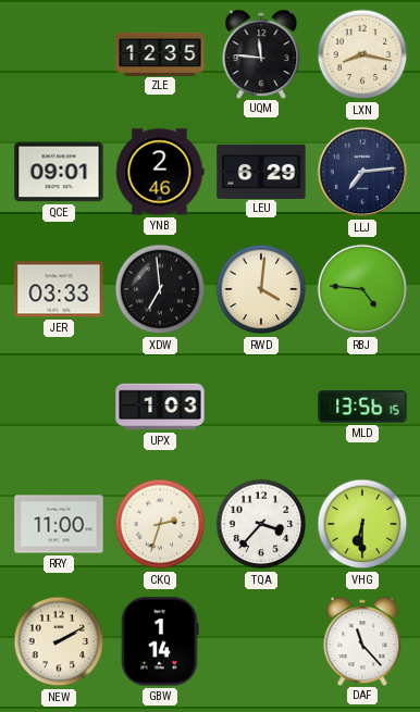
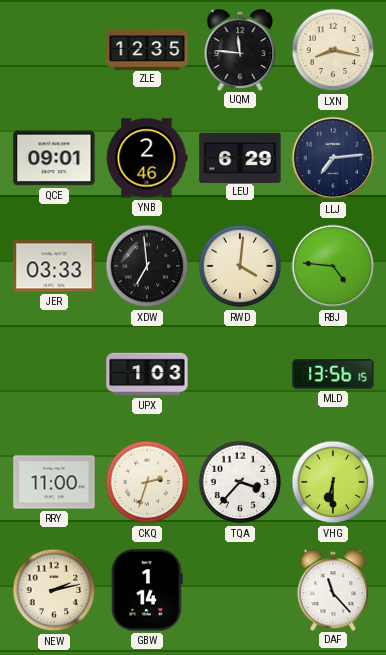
NEW: 2:10 -> 2:13
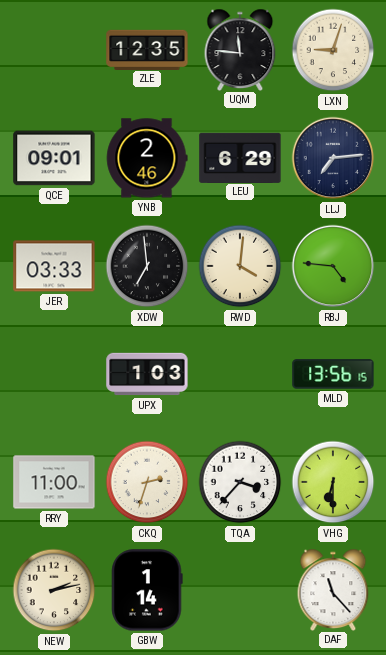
LXN: 8:17 -> 9:03
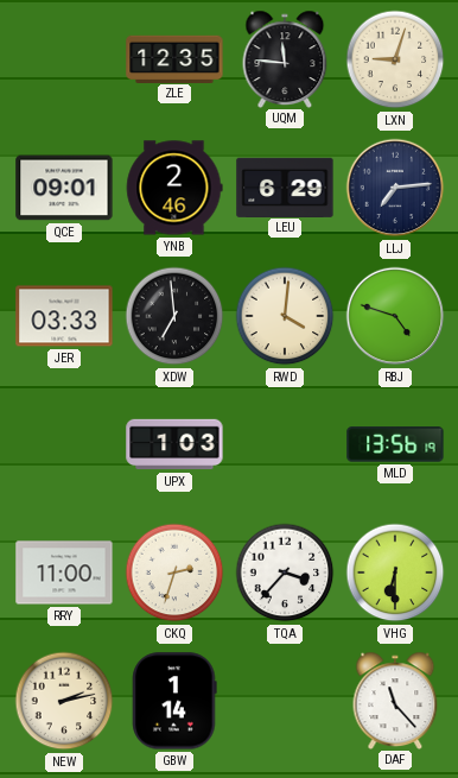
RBJ: 4:46 -> 4:48
MLD: 13:56:15 -> 13:56:19
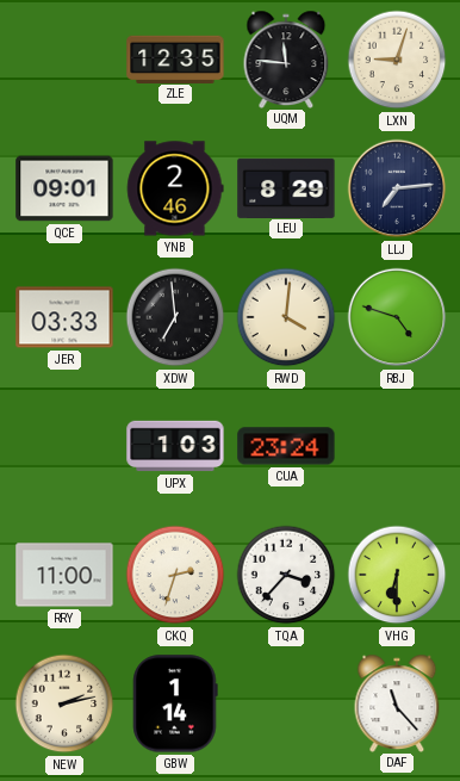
LEU: 6:29 -> 8:29
CUA: none -> 23:24
MLD: 13:56 -> none
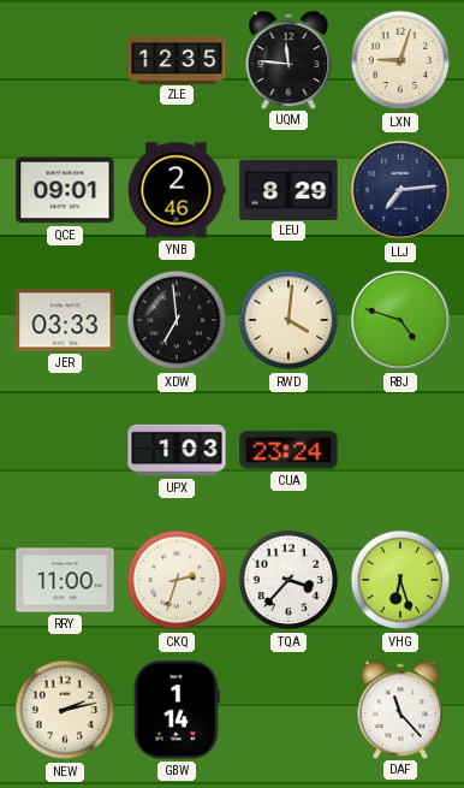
VHG: 6:30 -> 6:27
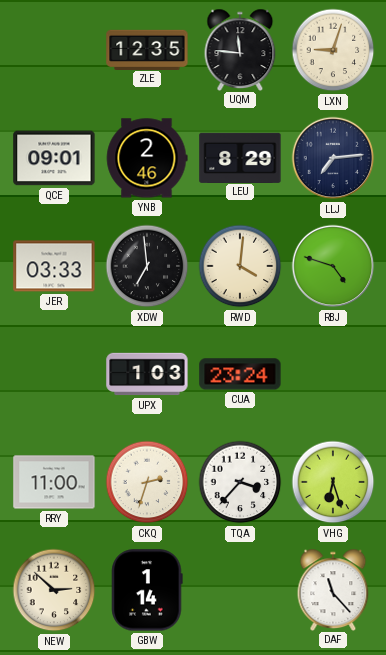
NEW: 2:13 -> 2:52
